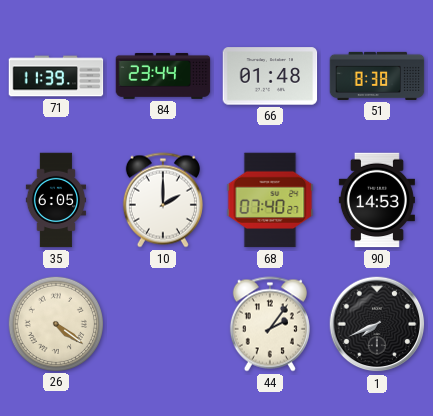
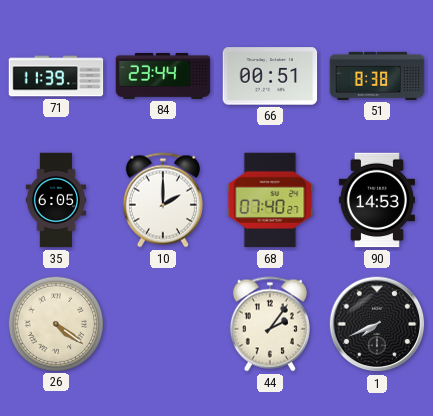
66: 01:48 -> 00:51
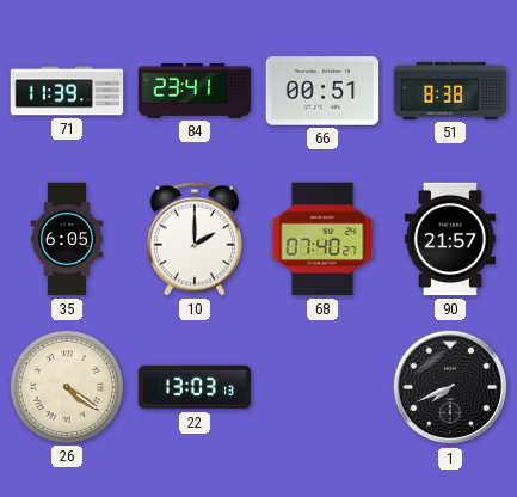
84: 23:44 -> 23:41
90: 14:53 -> 21:57
22: none -> 13:03
44: 2:06 -> none
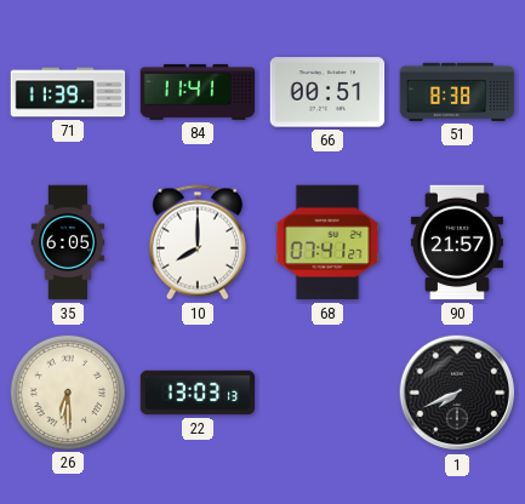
84: 23:41 -> 11:41
10: 2:00 -> 8:00
68: 07:40 -> 07:41
26: 4:21 -> 6:30
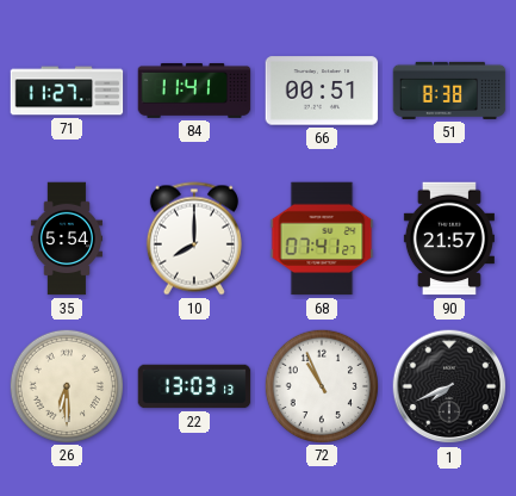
71: 11:39 -> 11:27
35: 6:05 -> 5:54
72: none -> 10:56
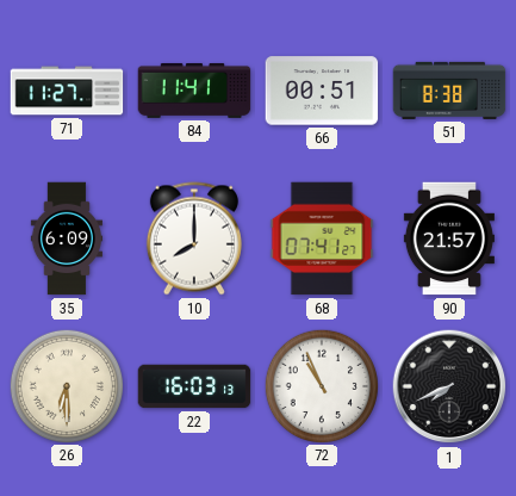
35: 5:54 -> 6:09
22: 13:03 -> 16:03
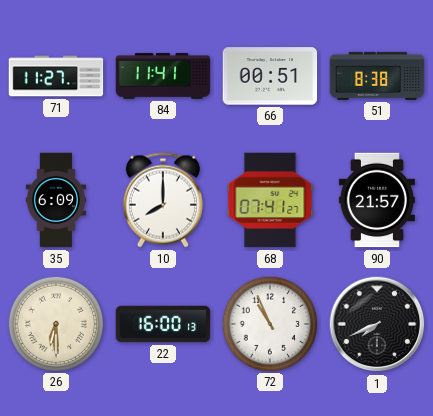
22: 16:03 -> 16:00
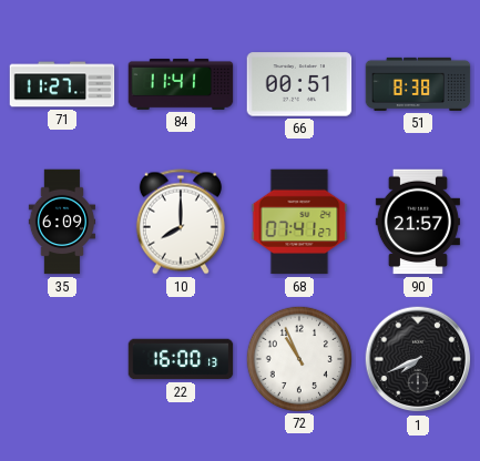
26: 6:30 -> none
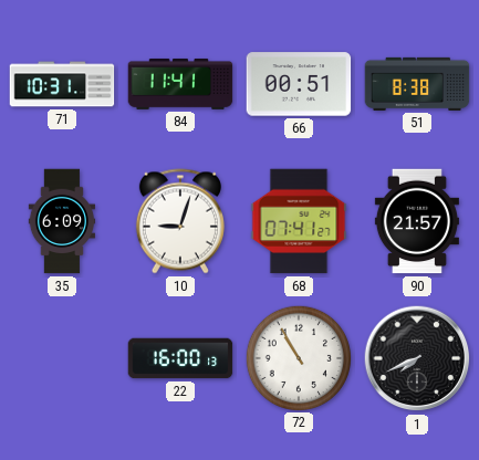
71: 11:27 -> 10:31
10: 8:00 -> 9:03
72: 10:56 -> 10:55
